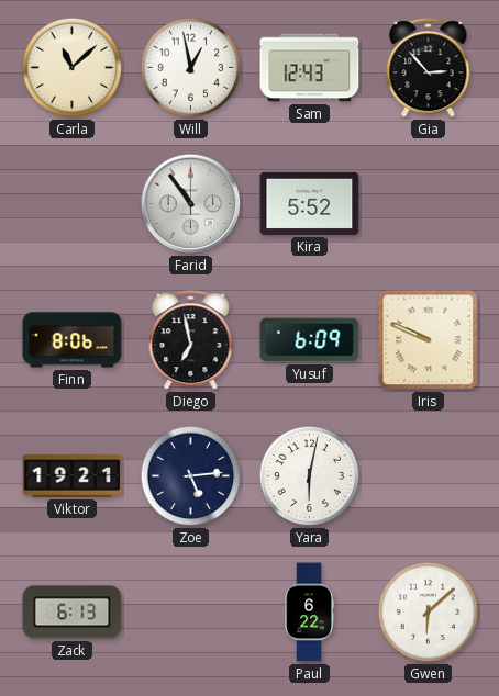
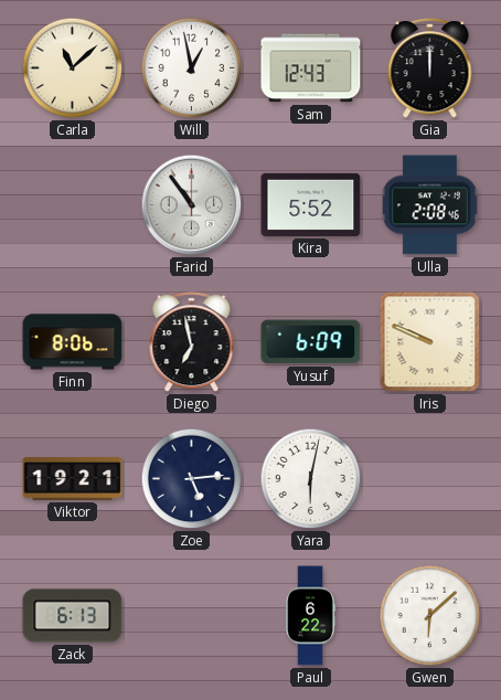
Gia: 2:53 -> 12:00
Ulla: none -> 2:08
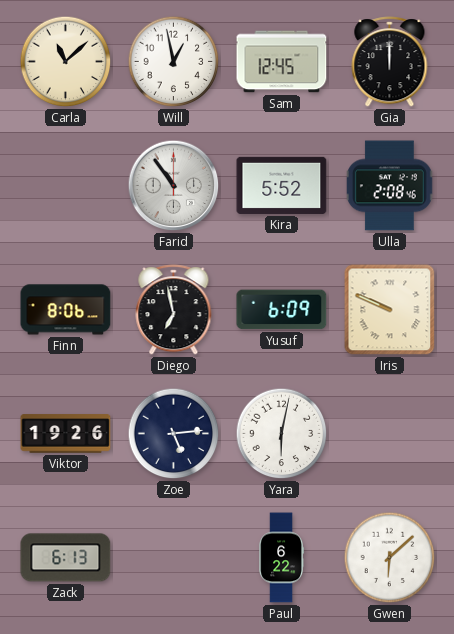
Sam: 12:43 -> 12:45
Viktor: 19:21 -> 19:26
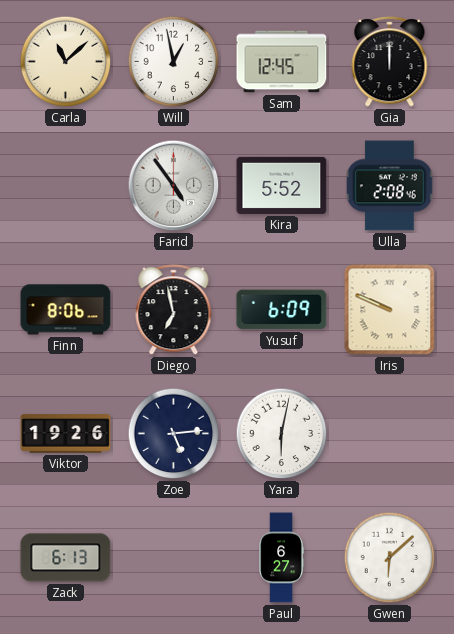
Farid: 10:54 -> 4:54
Paul: 6:22 -> 6:27
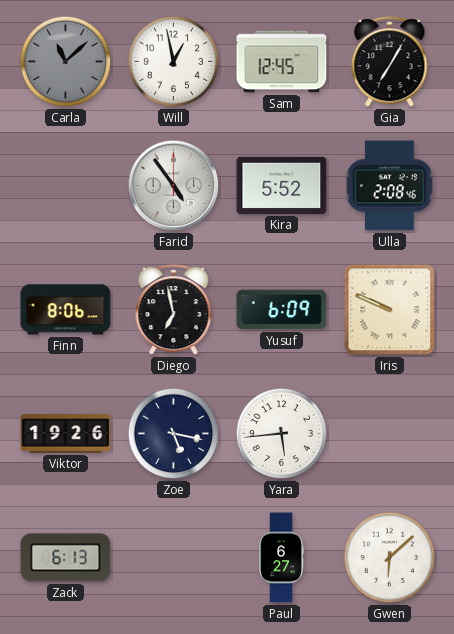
Carla dial: cream -> grey
Gia: 12:00 -> 7:05
Zoe: 5:14 -> 5:17
Yara: 6:02 -> 5:44
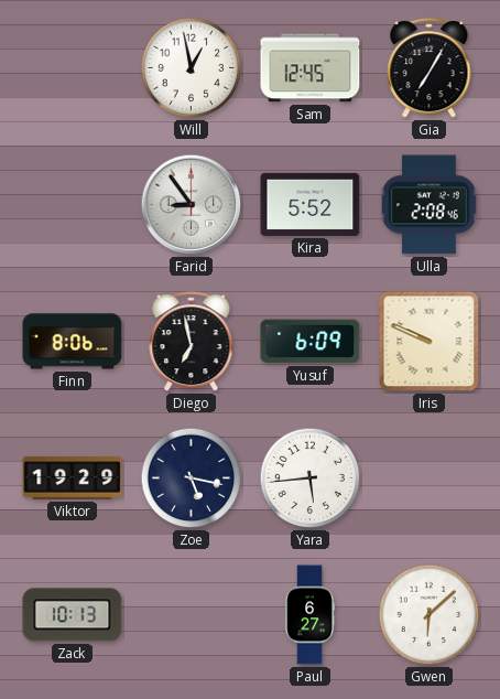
Carla: 11:08 -> none
Farid: 4:54 -> 8:54
Viktor: 19:26 -> 19:29
Zack: 6:13 -> 10:13
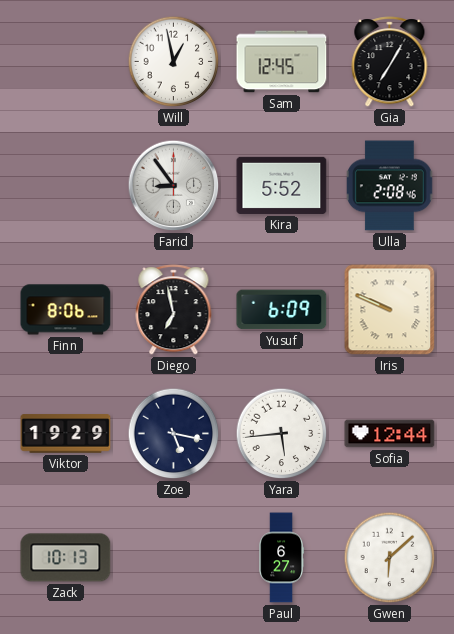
Sofia: none -> 12:44
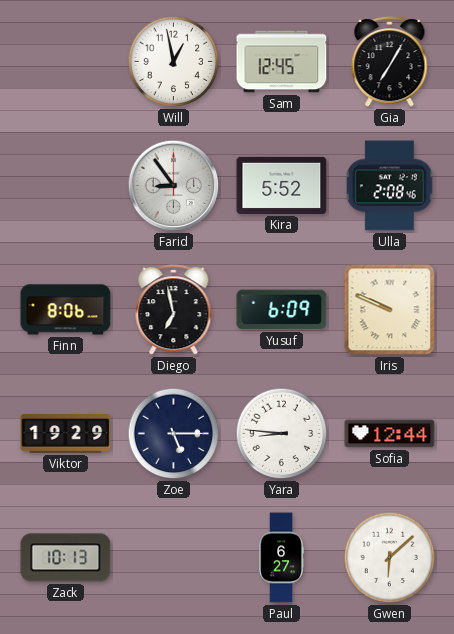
Zoe: 5:17 -> 5:15
Yara: 5:44 -> 8:46
